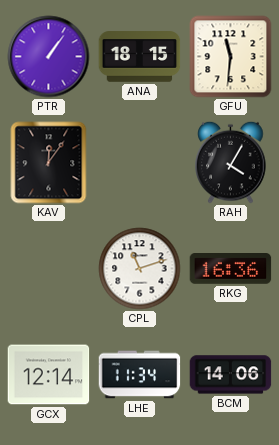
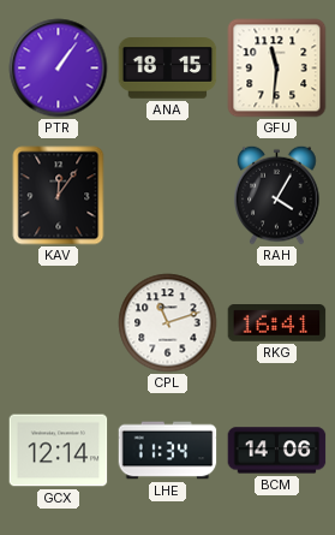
RKG: 16:36 -> 16:41
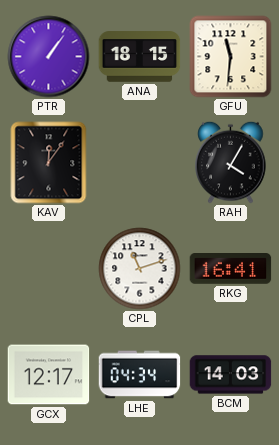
GCX: 12:14 -> 12:17
LHE: 11:34 -> 04:34
BCM: 14:06 -> 14:03
